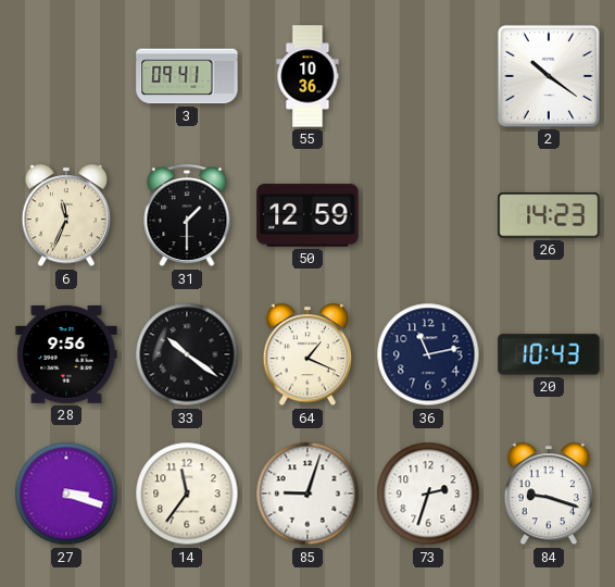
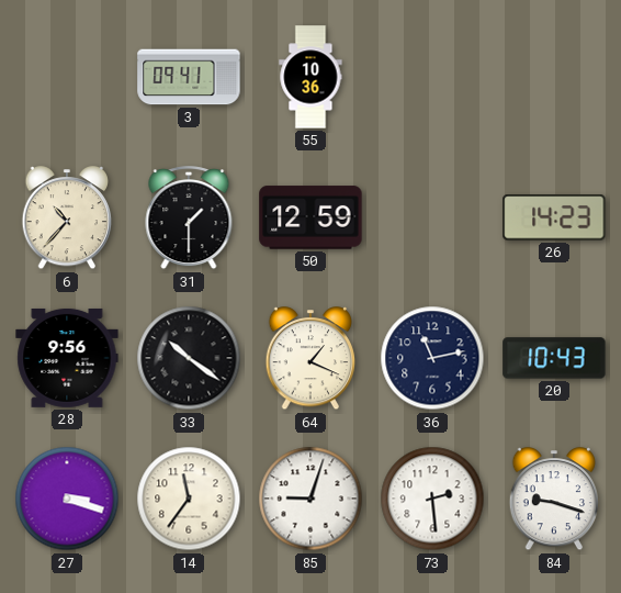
2: 10:21 -> none
6: 11:34 -> 10:37
73: 2:33 -> 2:29
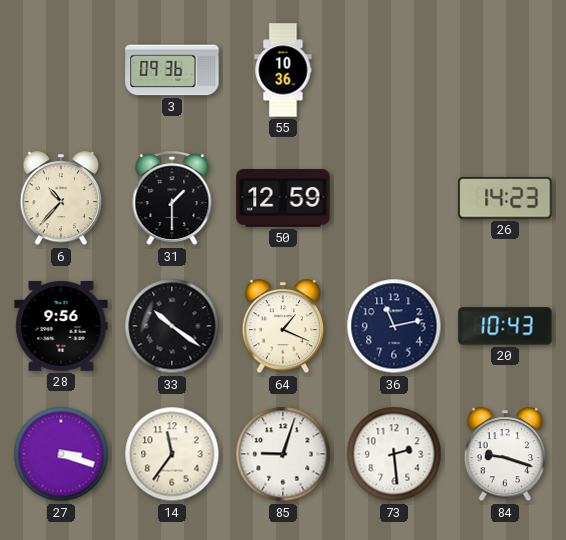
3: 09:41 -> 09:36
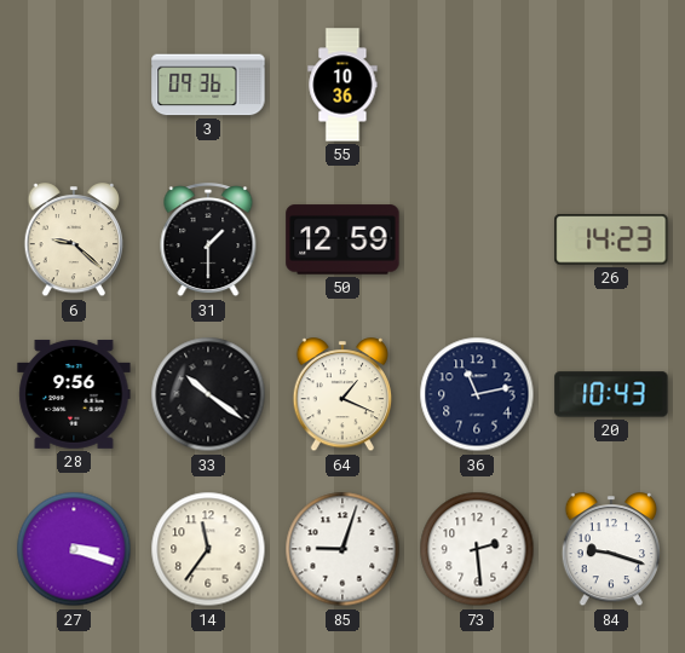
6: 10:37 -> 9:22
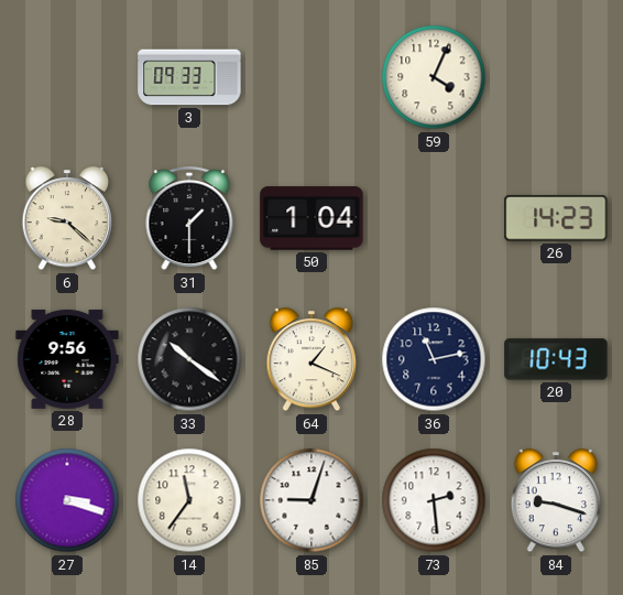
3: 09:36 -> 09:33
55: 10:36 -> none
59: none -> 4:04
50: 12:59 -> 1:04
